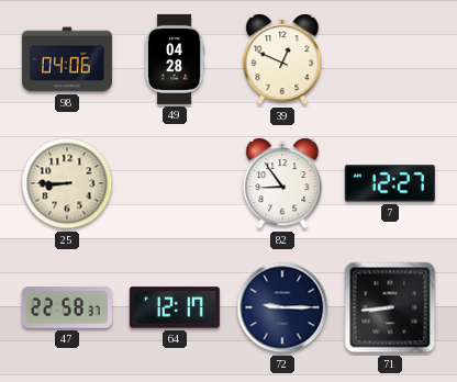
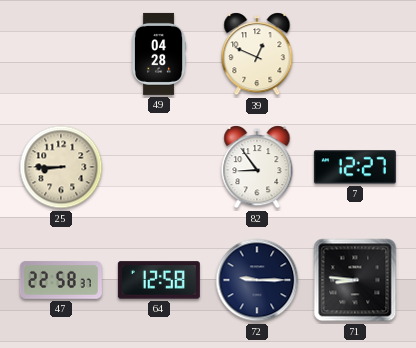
98: 04:06 -> none
64: 12:17 -> 12:58
71: 8:44 -> 8:46
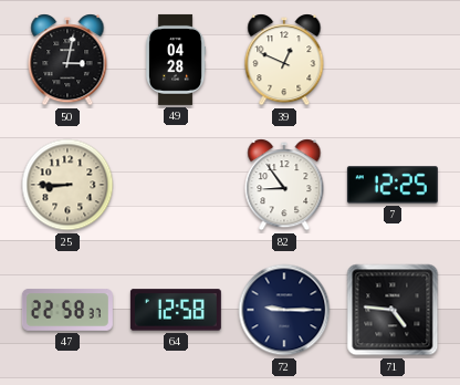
50: none -> 3:02
7: 12:27 -> 12:25
71: 8:46 -> 4:46
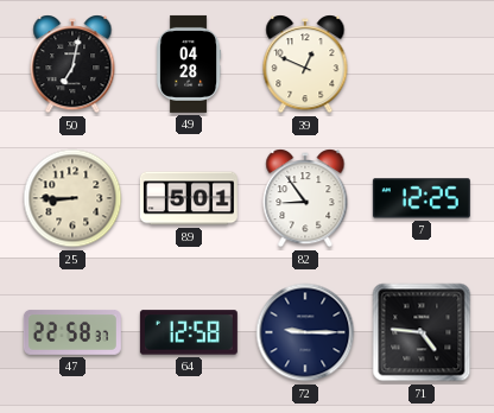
50: 3:02 -> 7:02
89: none -> 5:01
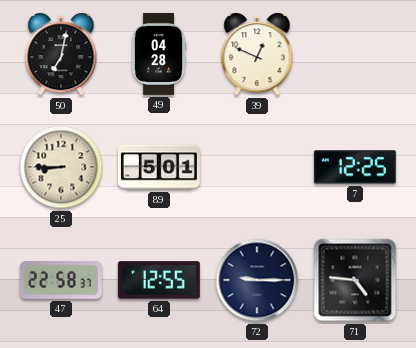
82: 8:54 -> none
64: 12:58 -> 12:55
